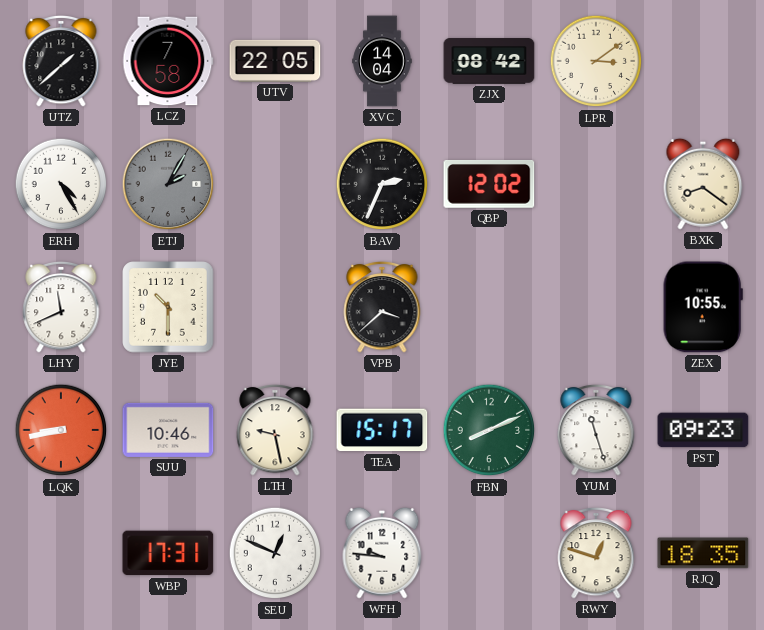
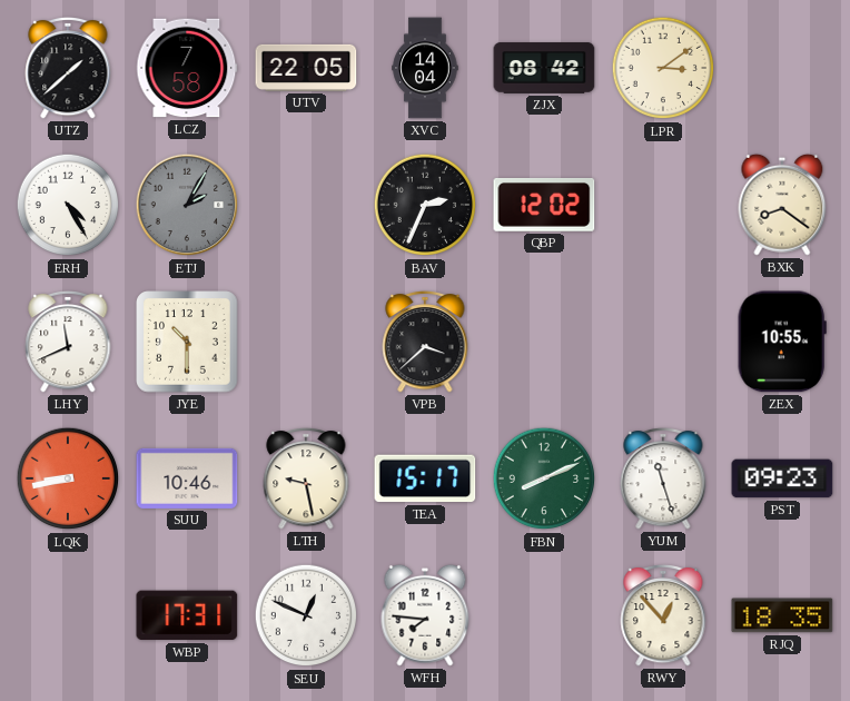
WFH: 9:46 -> 7:46
RWY: 12:48 -> 12:53
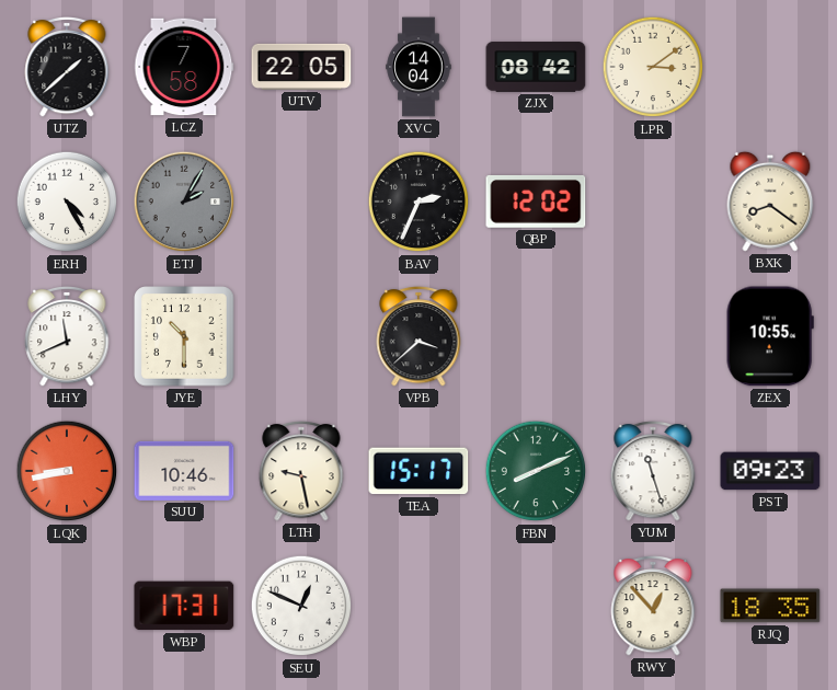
WFH: 7:46 -> none
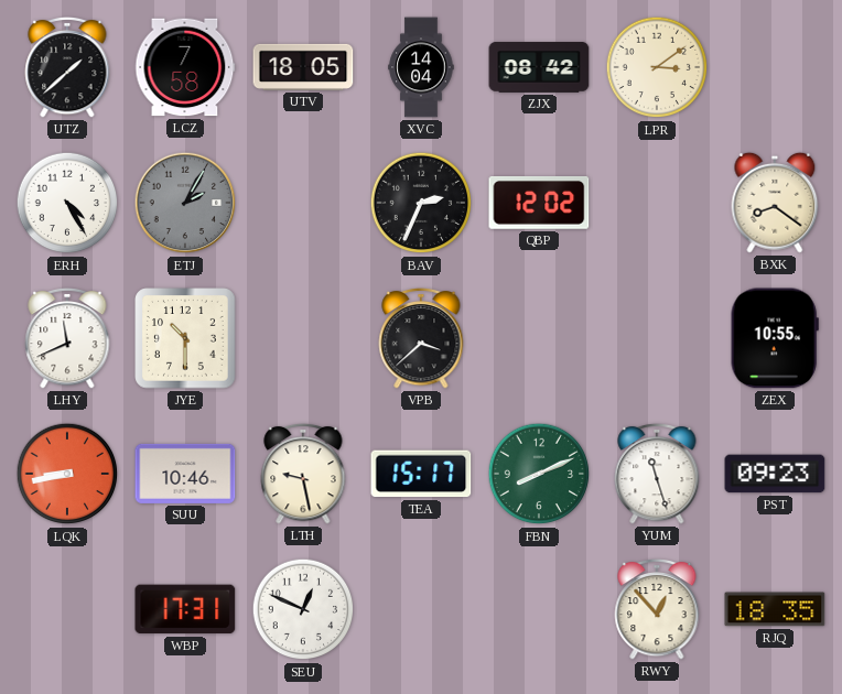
UTV: 22:05 -> 18:05
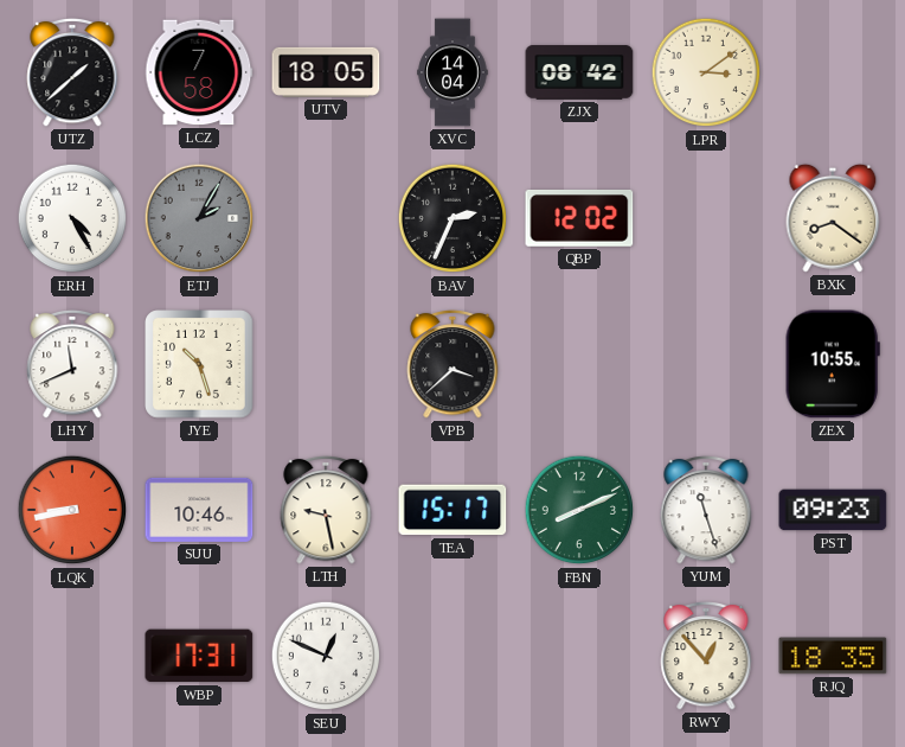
JYE: 10:30 -> 10:27
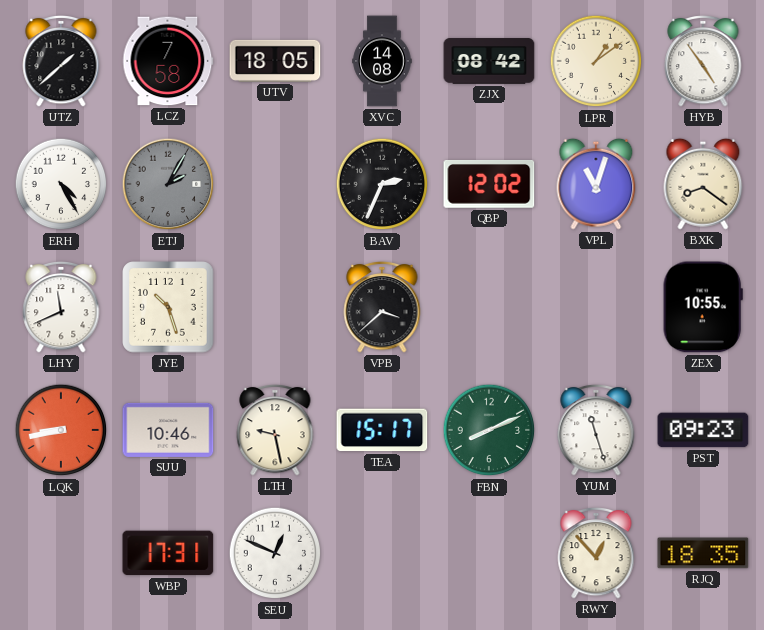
XVC: 14:04 -> 14:08
LPR: 3:09 -> 1:09
HYB: none -> 4:54
VPL: none -> 11:03
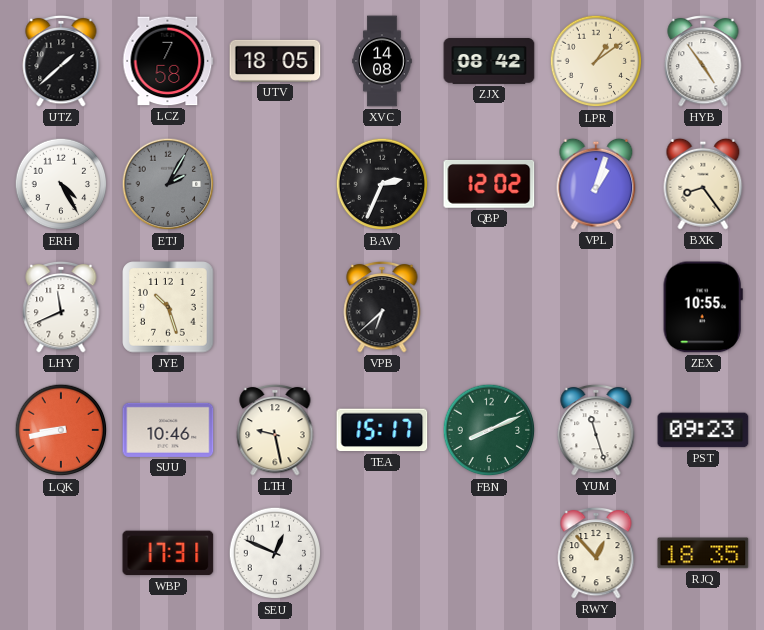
VPL: 11:03 -> 1:03
BXK: 8:21 -> 8:24
VPB: 3:38 -> 6:38
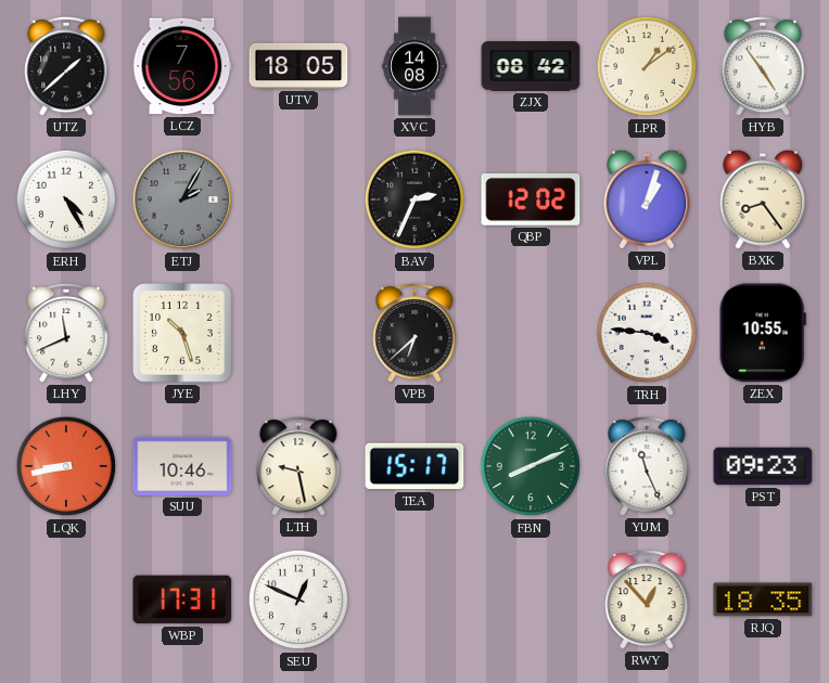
LCZ: 7:58 -> 7:56
TRH: none -> 3:46
YUM: 11:27 -> 11:26
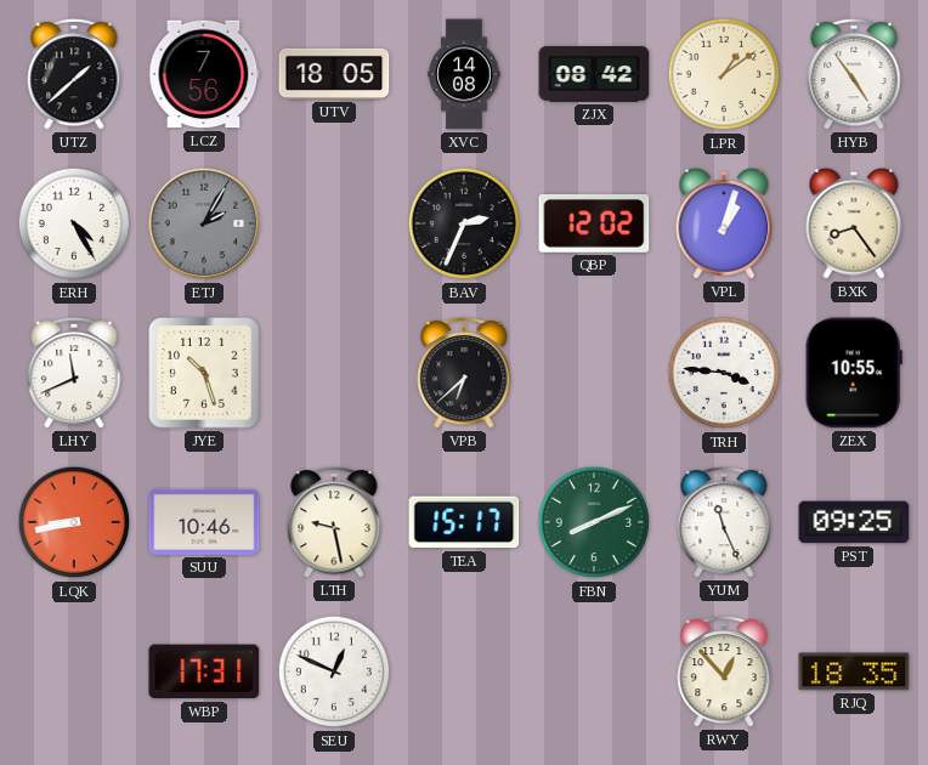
PST: 09:23 -> 09:25
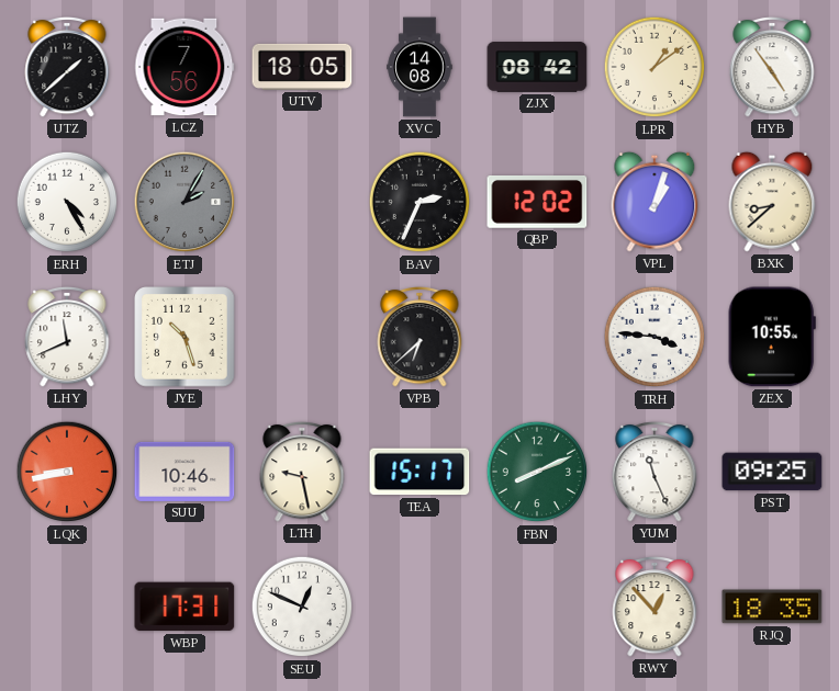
BXK: 8:24 -> 8:38
